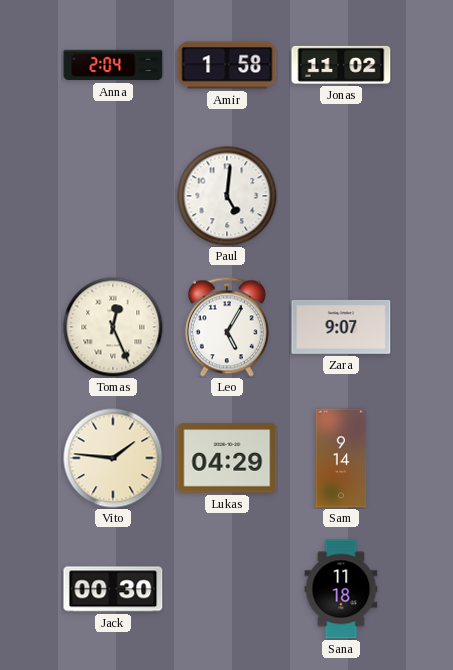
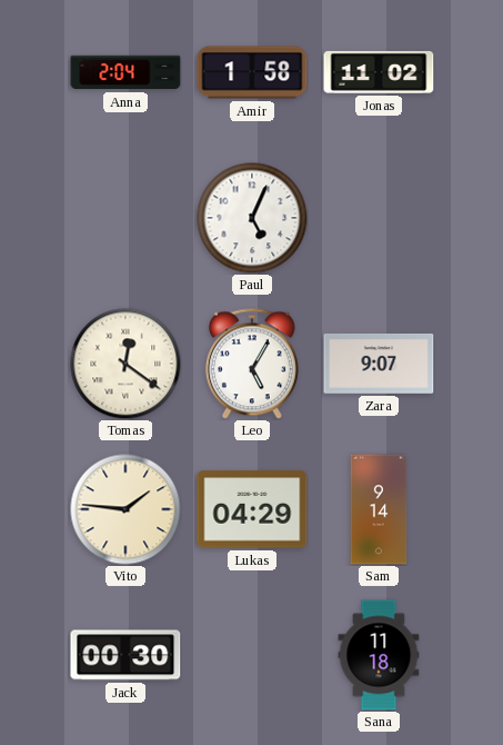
Paul: 5:01 -> 5:04
Tomas: 12:26 -> 12:21
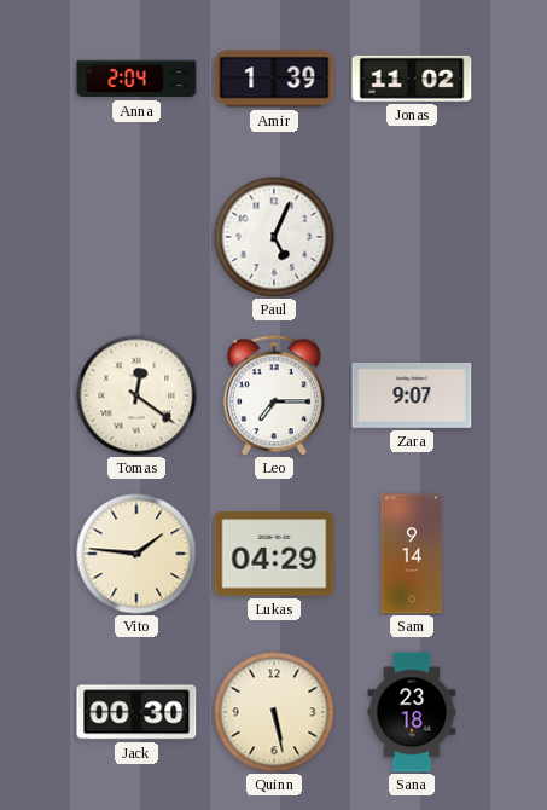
Amir: 1:58 -> 1:39
Leo: 5:05 -> 7:15
Quinn: none -> 5:28
Sana: 11:18 -> 23:18
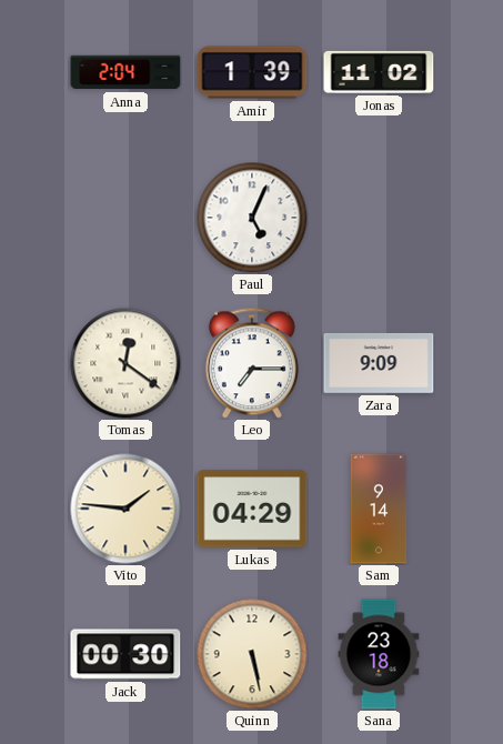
Zara: 9:07 -> 9:09
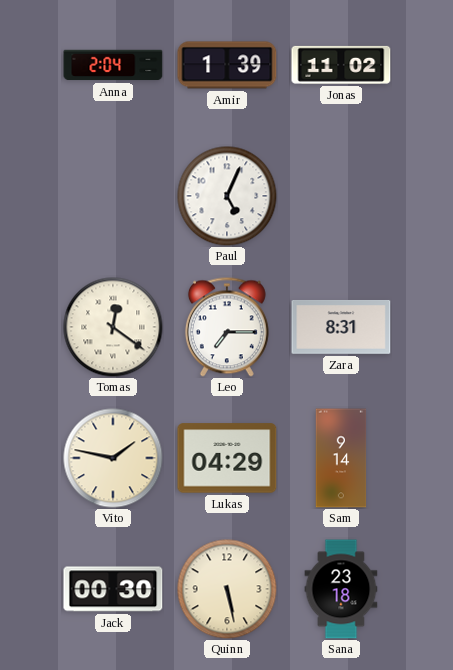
Zara: 9:09 -> 8:31
Vito: 1:46 -> 1:47
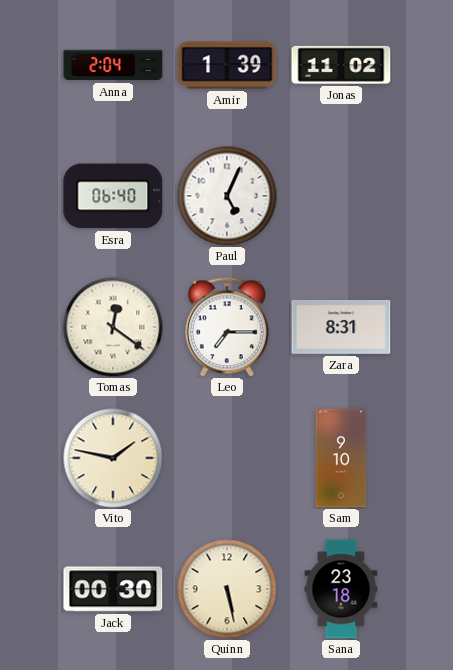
Esra: none -> 06:40
Lukas: 04:29 -> none
Sam: 9:14 -> 9:10
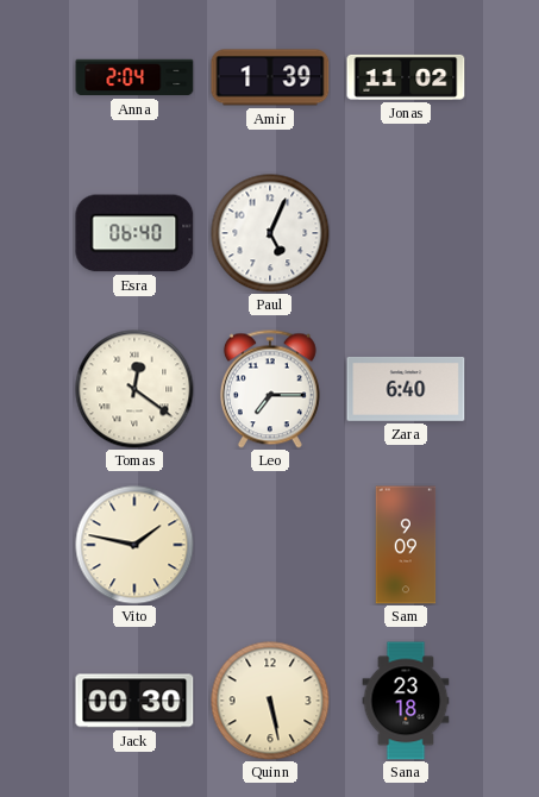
Zara: 8:31 -> 6:40
Sam: 9:10 -> 9:09
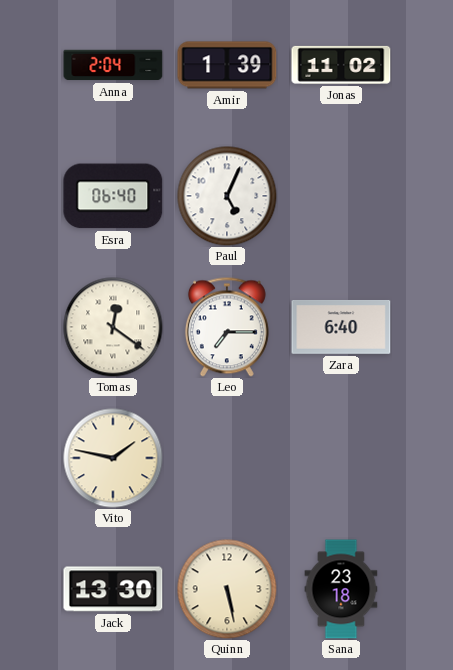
Sam: 9:09 -> none
Jack: 00:30 -> 13:30
